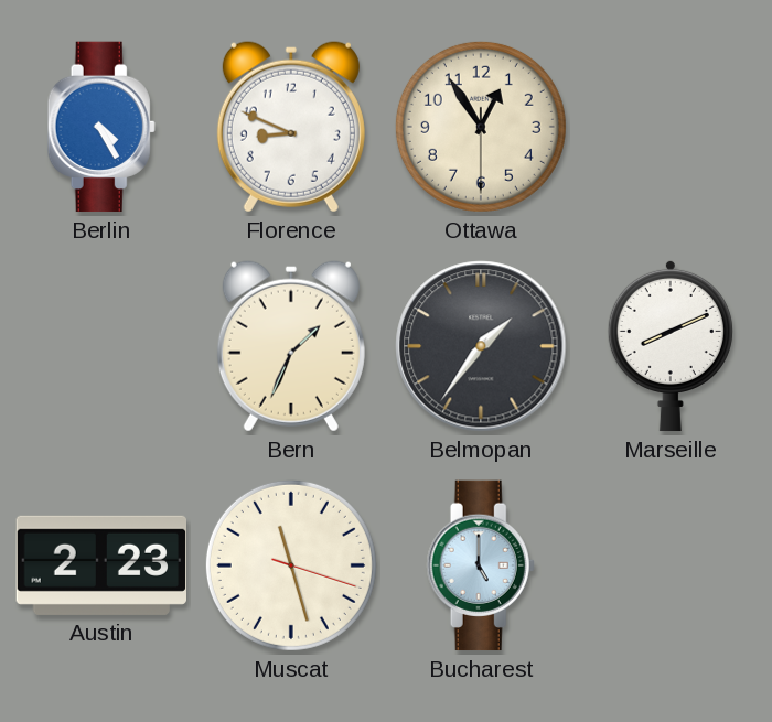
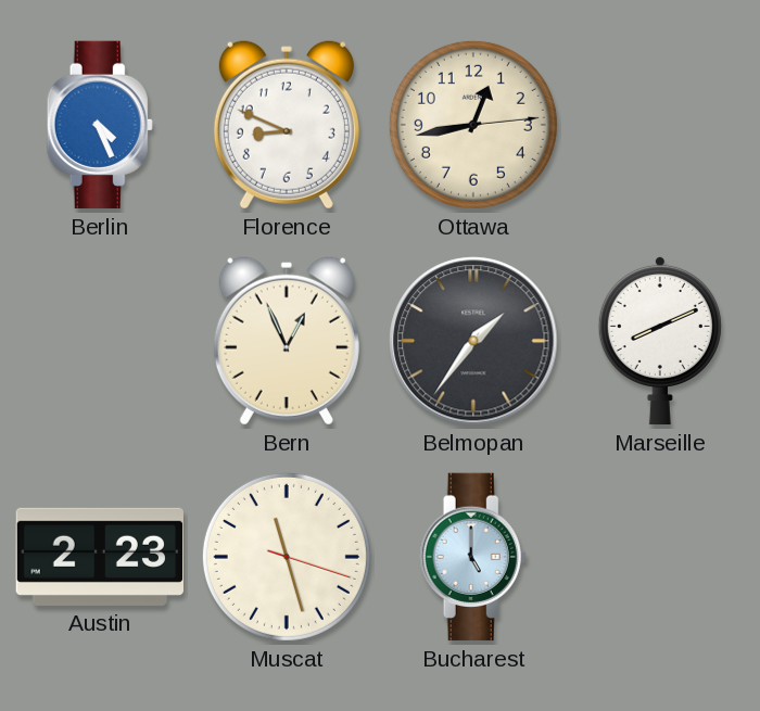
Berlin: 4:25 -> 4:26
Ottawa: 12:54 -> 12:43
Bern: 1:34 -> 12:56
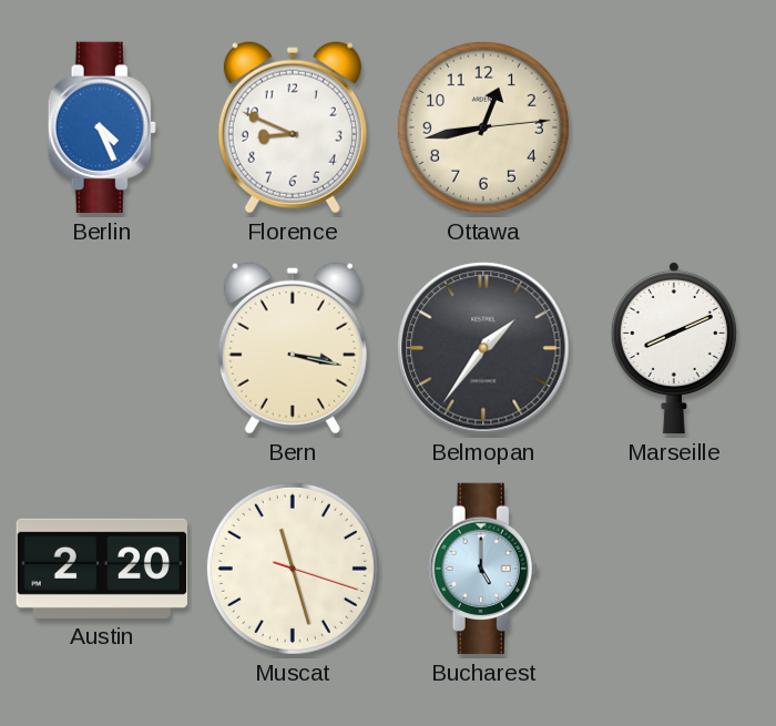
Bern: 12:56 -> 3:17
Austin: 2:23 -> 2:20
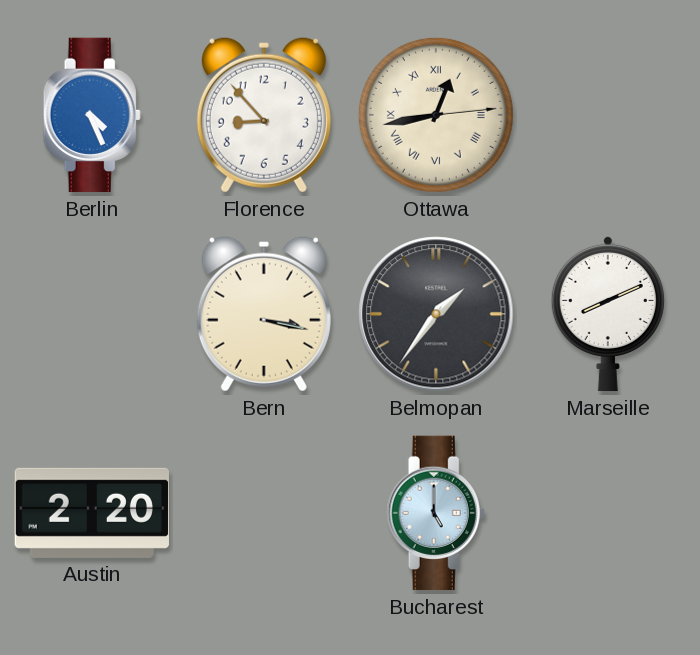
Florence: 8:49 -> 8:53
Ottawa numerals: Arabic -> Roman
Muscat: 11:27 -> none
